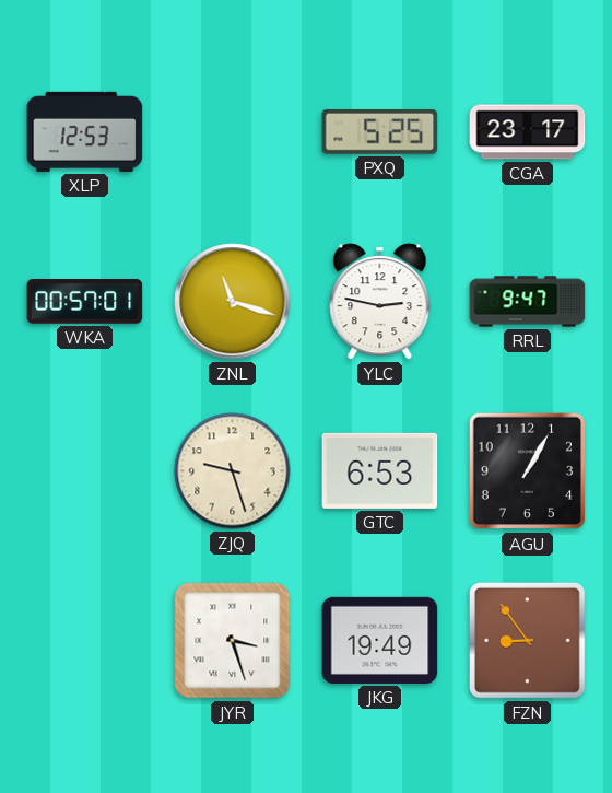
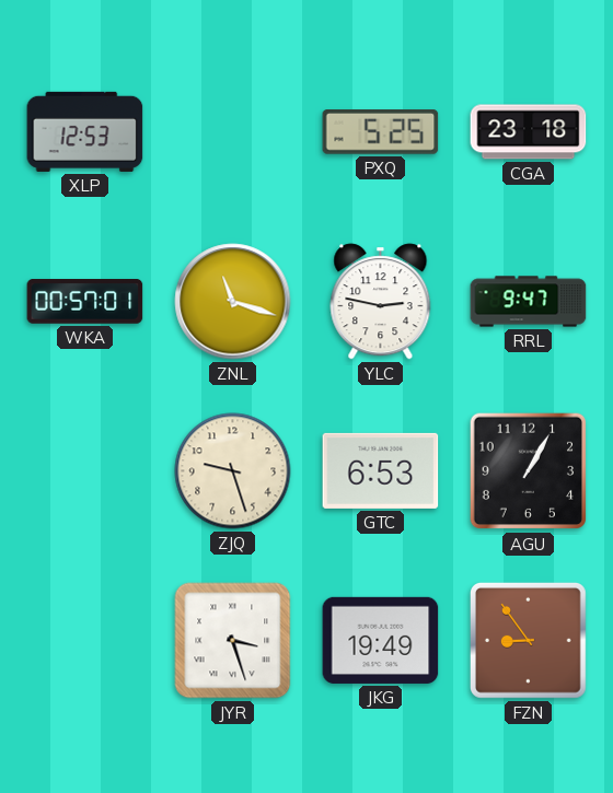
CGA: 23:17 -> 23:18
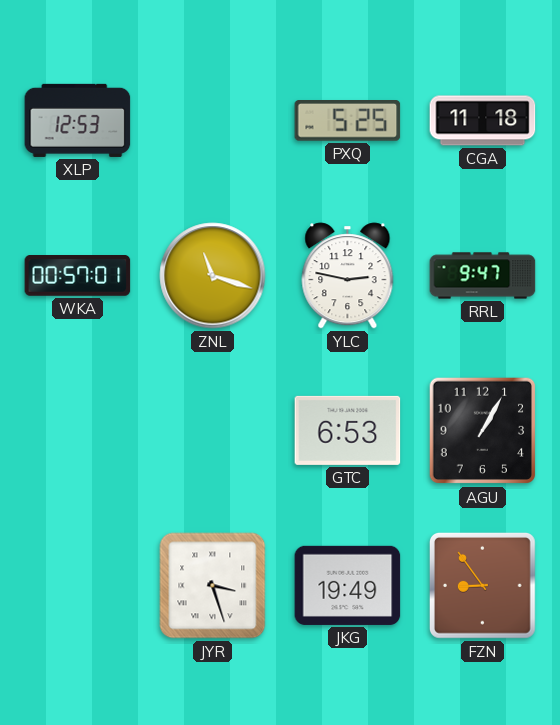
CGA: 23:18 -> 11:18
ZJQ: 9:27 -> none
